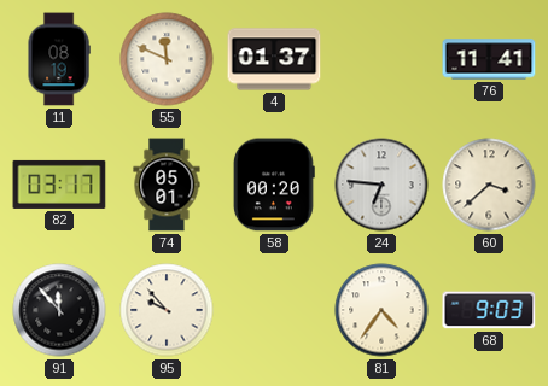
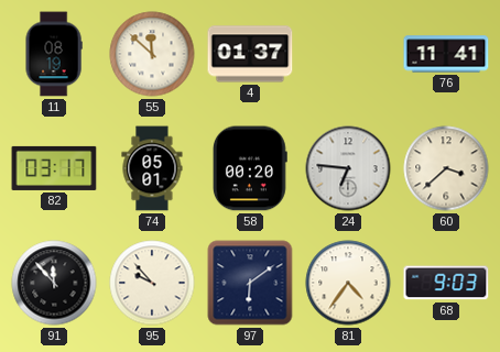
55: 11:49 -> 11:52
97: none -> 6:09
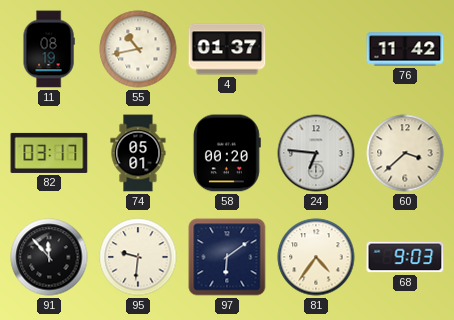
55: 11:52 -> 10:43
76: 11:41 -> 11:42
95: 9:53 -> 9:31
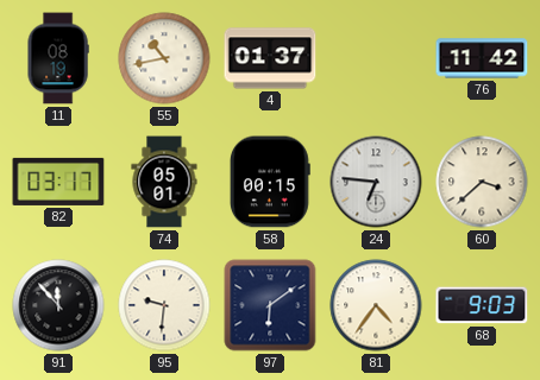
58: 00:20 -> 00:15
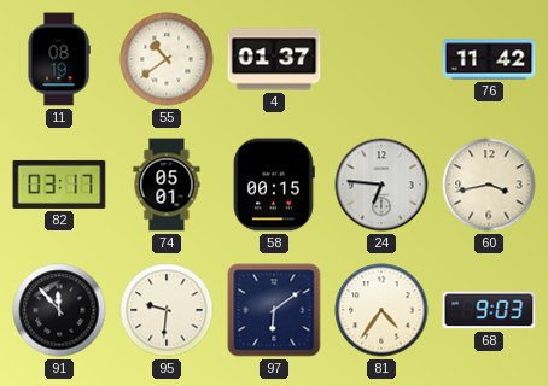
55: 10:43 -> 10:39
60: 3:38 -> 3:43
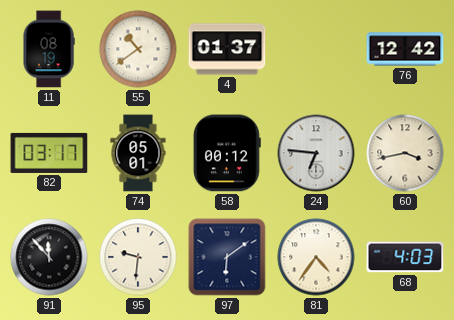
76: 11:42 -> 12:42
58: 00:15 -> 00:12
68: 9:03 -> 4:03
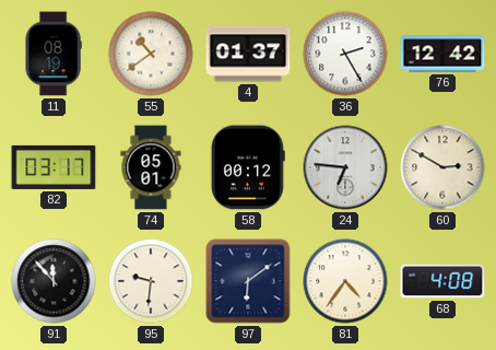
36: none -> 2:25
60: 3:43 -> 2:50
68: 4:03 -> 4:08
